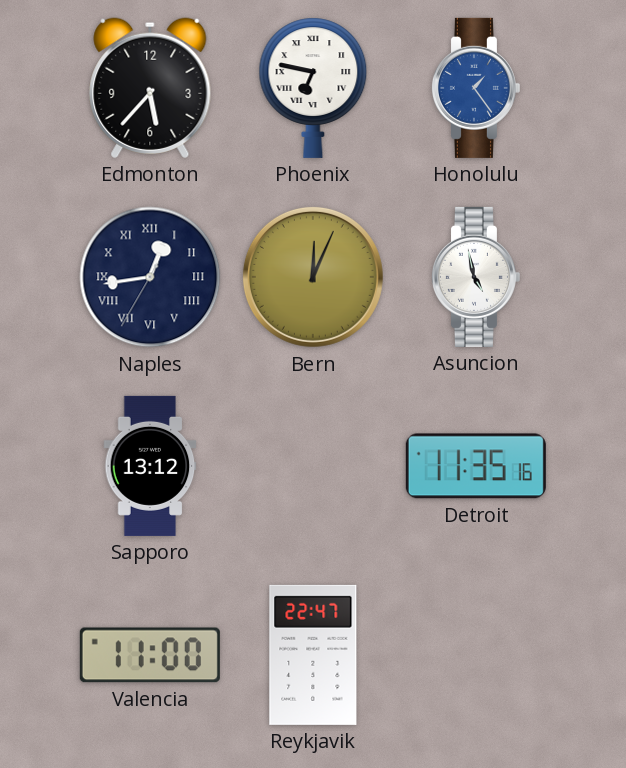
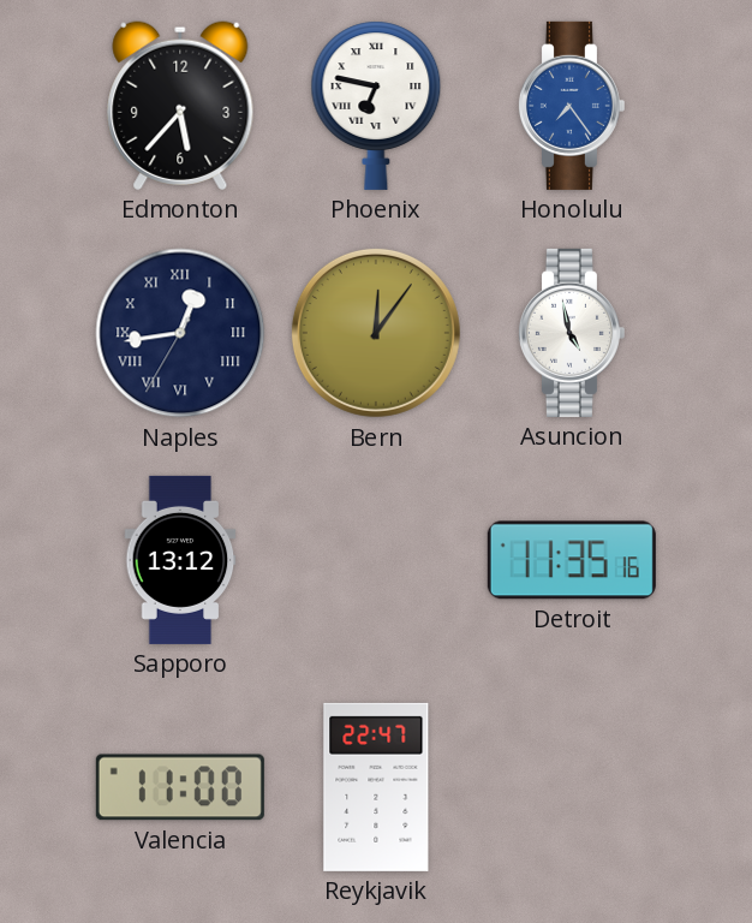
Honolulu: 1:24 -> 7:24
Bern: 12:04 -> 12:06
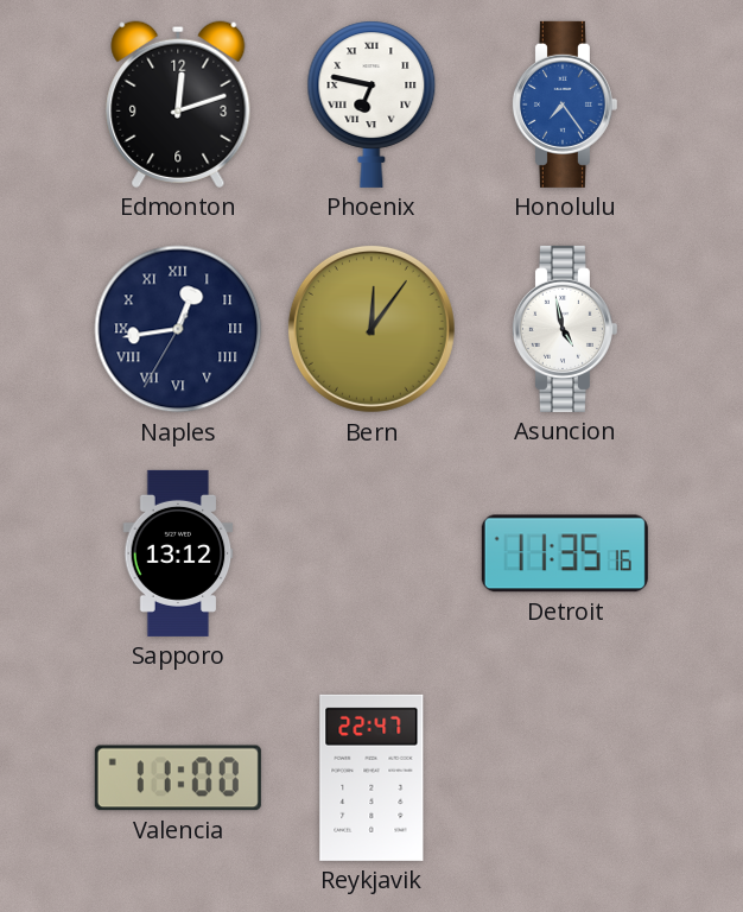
Edmonton: 5:37 -> 12:12
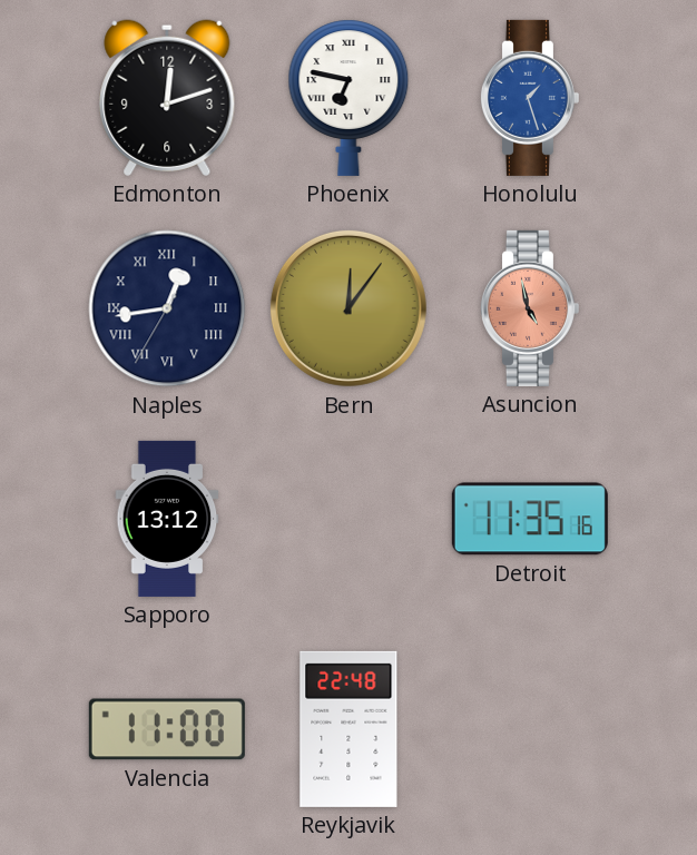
Honolulu: 7:24 -> 1:27
Asuncion dial: white -> salmon
Reykjavik: 22:47 -> 22:48
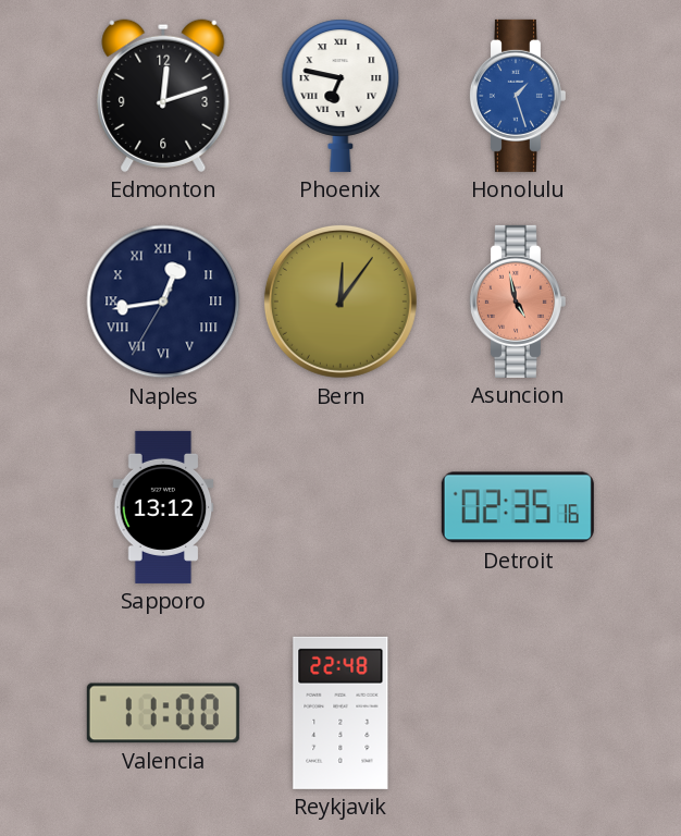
Detroit: 11:35 -> 02:35
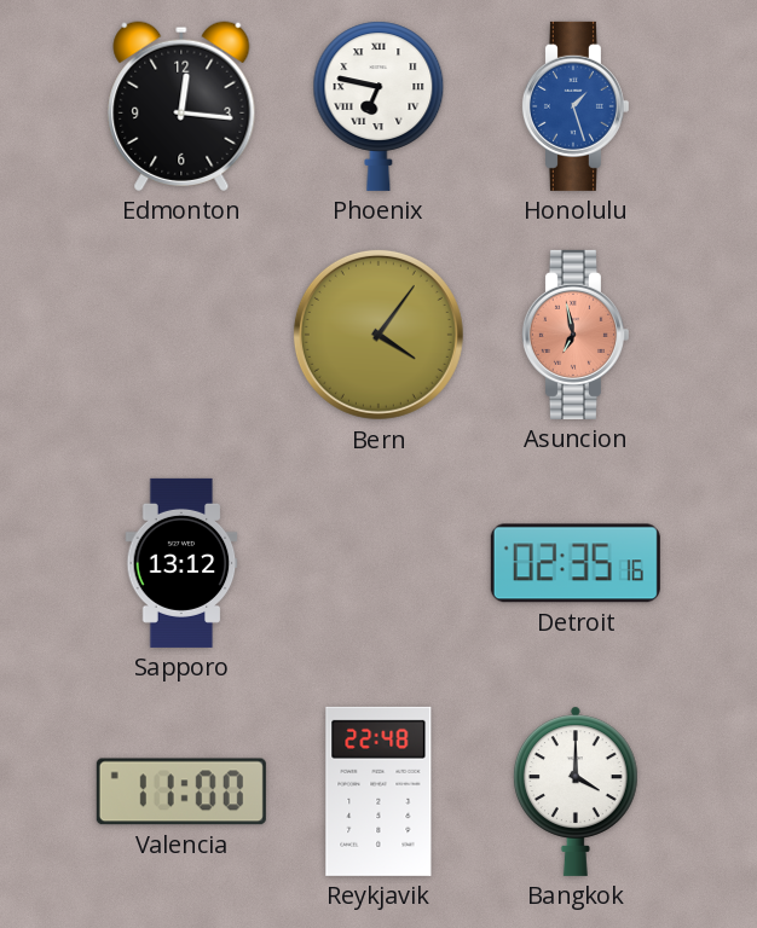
Edmonton: 12:12 -> 12:16
Naples: 12:43 -> none
Bern: 12:06 -> 4:06
Asuncion: 4:58 -> 6:58
Bangkok: none -> 4:00
